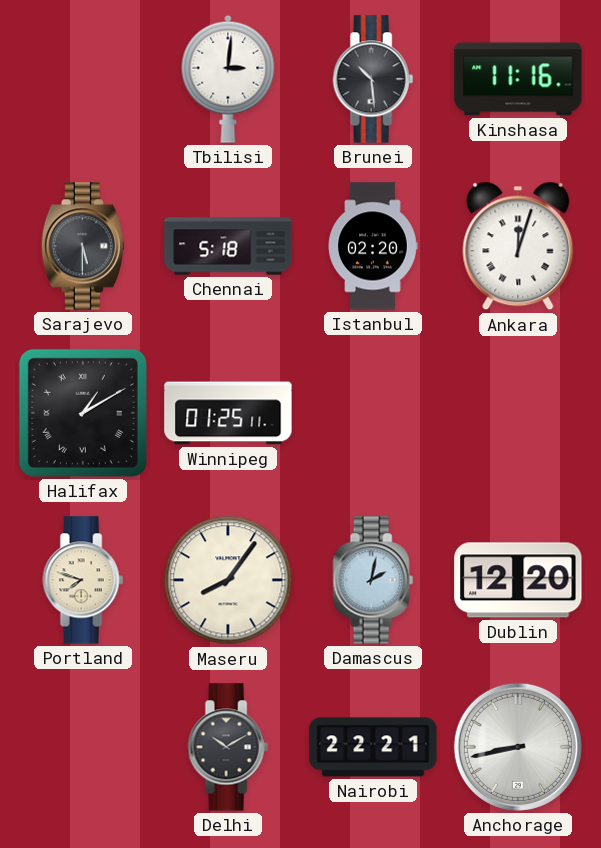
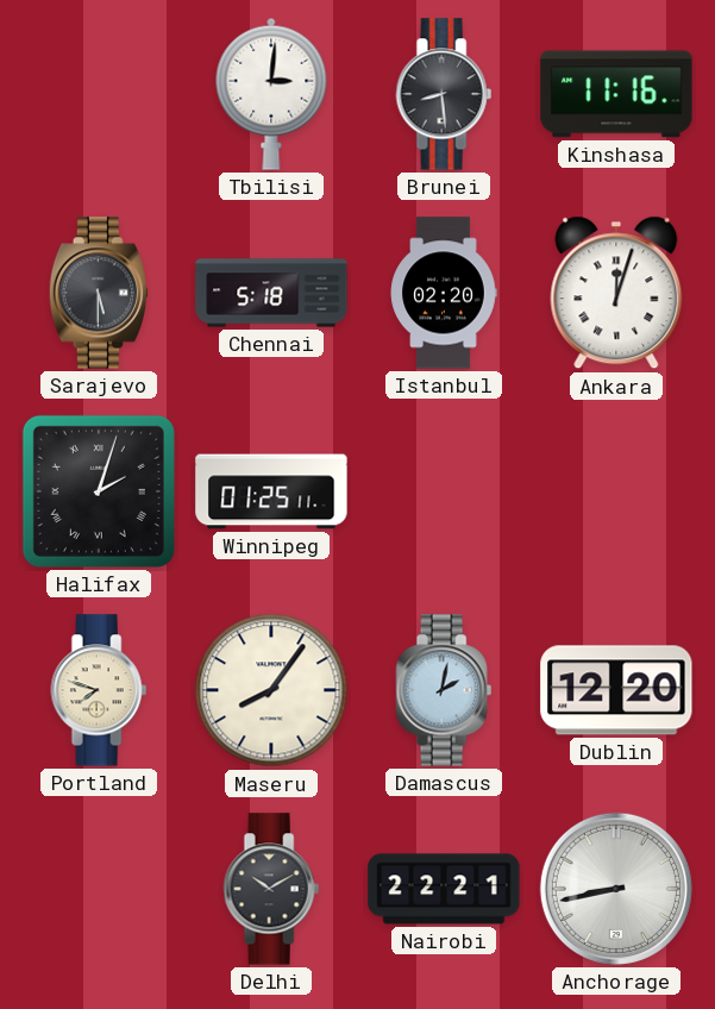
Brunei: 10:29 -> 8:29
Halifax: 1:10 -> 2:03
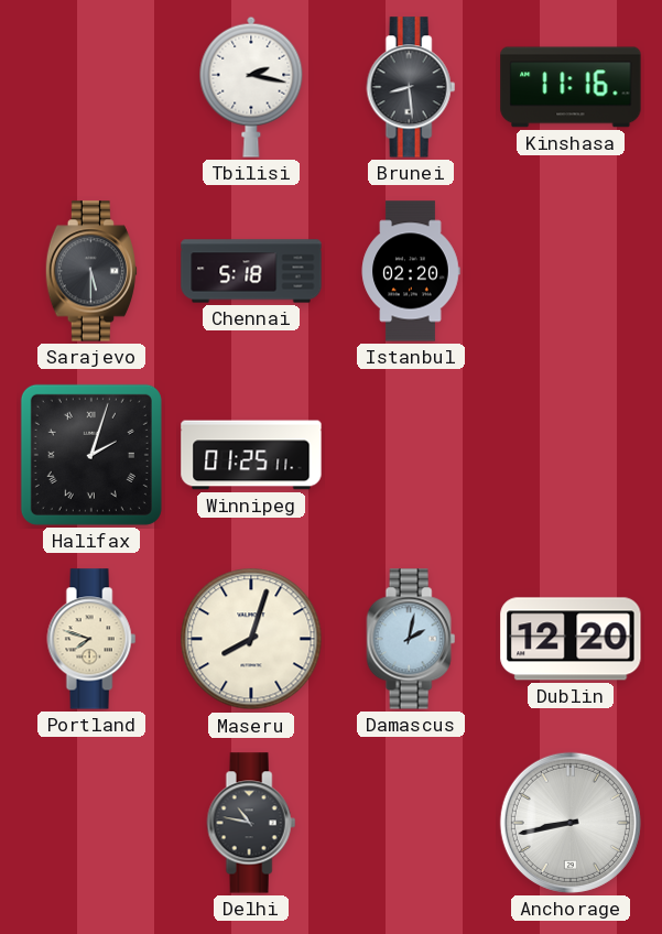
Tbilisi: 3:01 -> 2:17
Ankara: 12:03 -> none
Maseru: 8:06 -> 8:03
Delhi: 10:10 -> 10:47
Nairobi: 22:21 -> none
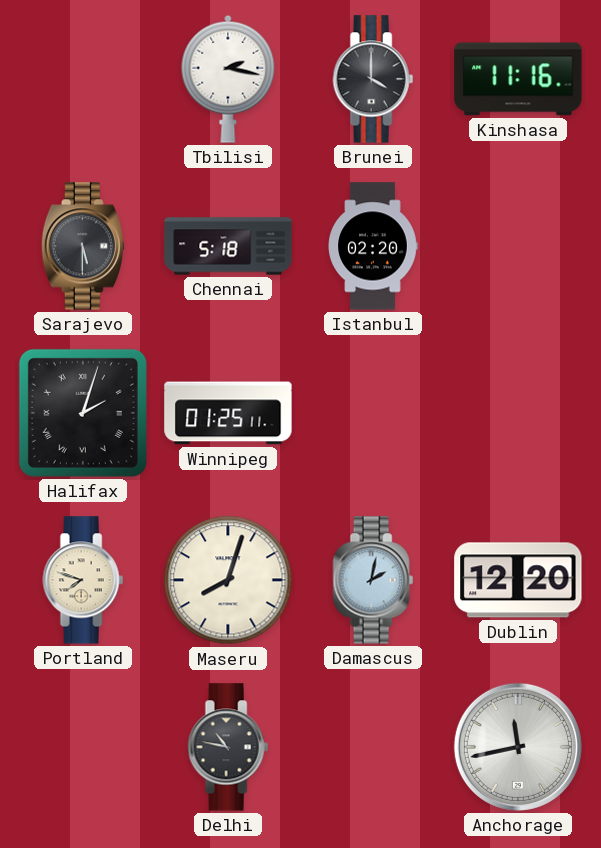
Brunei: 8:29 -> 4:00
Anchorage: 8:43 -> 11:43
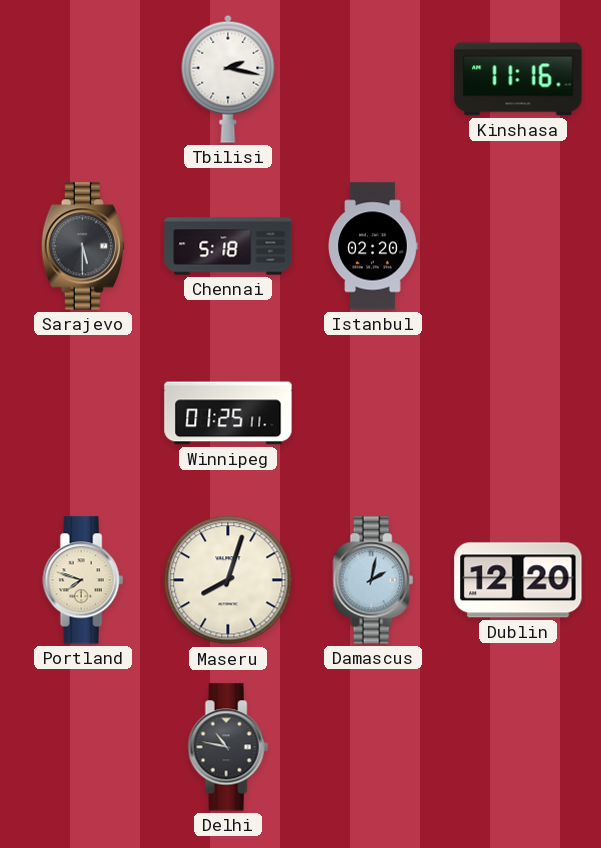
Brunei: 4:00 -> none
Halifax: 2:03 -> none
Anchorage: 11:43 -> none
